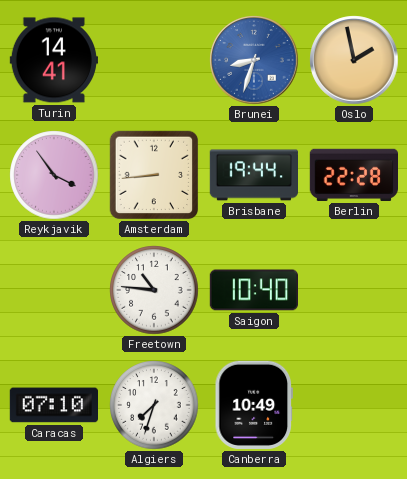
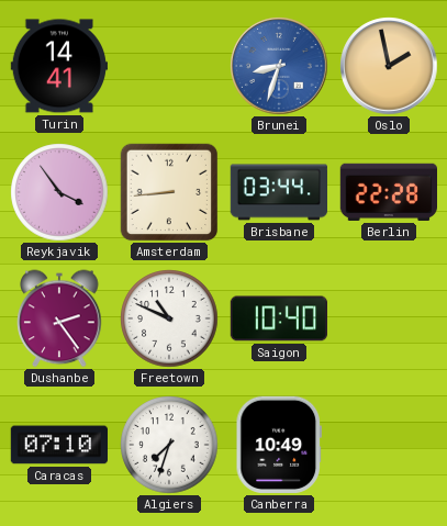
Brisbane: 19:44 -> 03:44
Dushanbe: none -> 2:24
Freetown: 10:46 -> 10:49
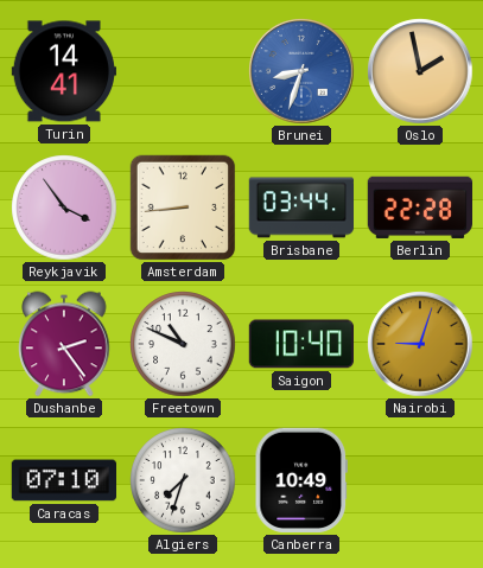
Nairobi: none -> 9:03
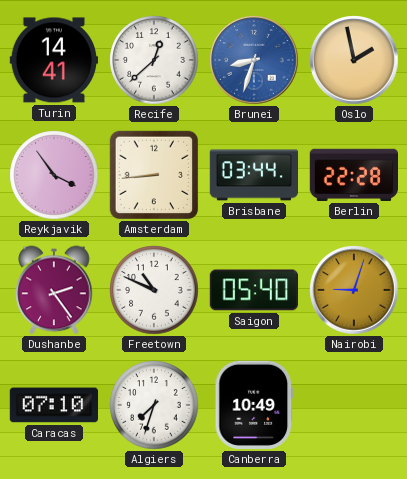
Recife: none -> 12:38
Saigon: 10:40 -> 05:40
